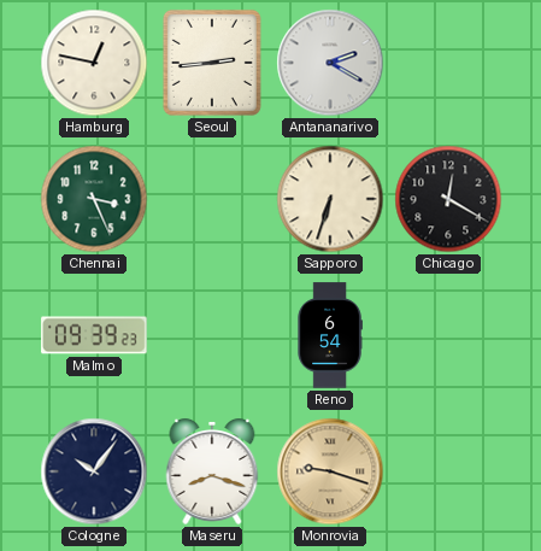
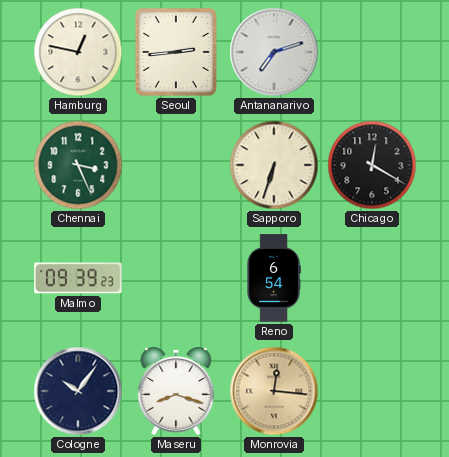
Antananarivo: 2:20 -> 7:12
Monrovia: 9:18 -> 12:16
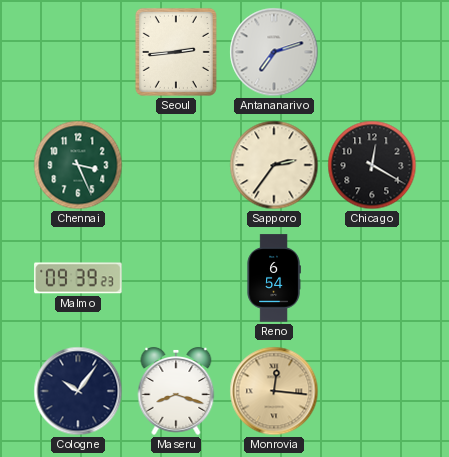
Hamburg: 12:47 -> none
Sapporo: 6:33 -> 2:36
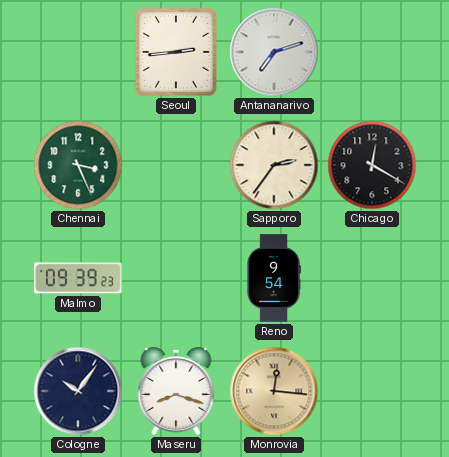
Reno: 6:54 -> 9:54
